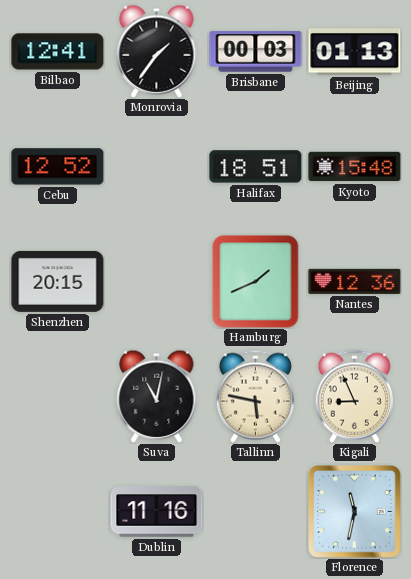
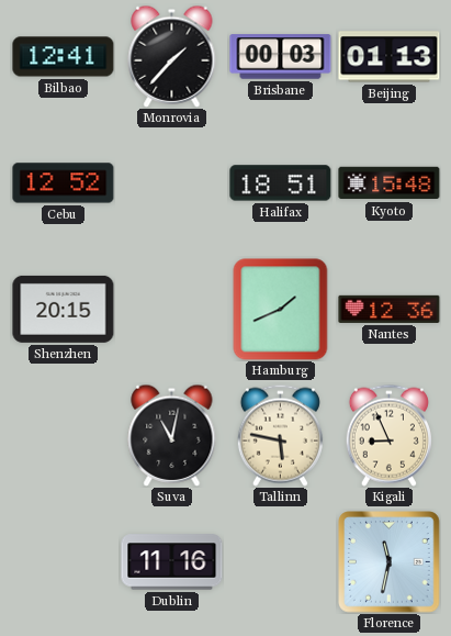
Monrovia: 1:36 -> 1:37
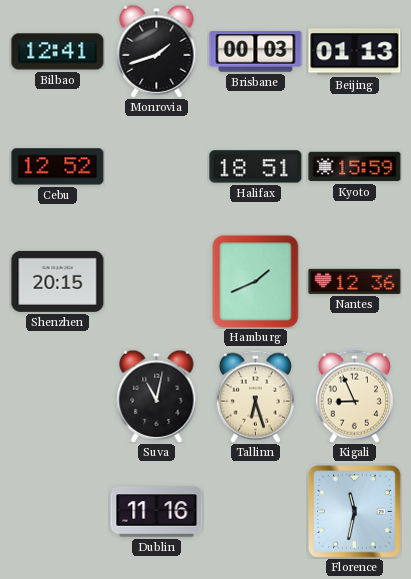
Monrovia: 1:37 -> 1:42
Kyoto: 15:48 -> 15:59
Tallinn: 5:47 -> 6:27
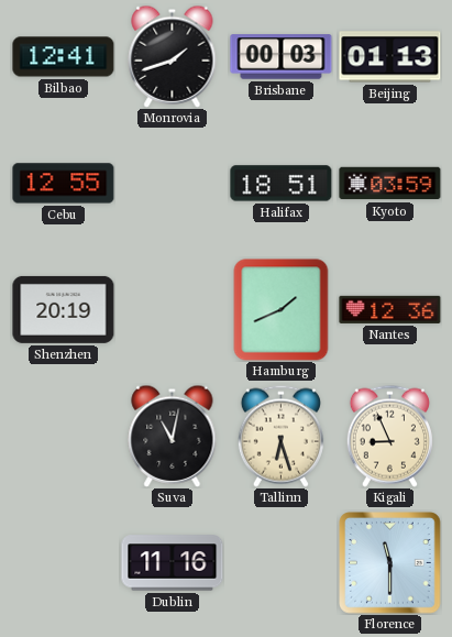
Cebu: 12:52 -> 12:55
Kyoto: 15:59 -> 03:59
Shenzhen: 20:15 -> 20:19
Florence: 11:32 -> 11:30
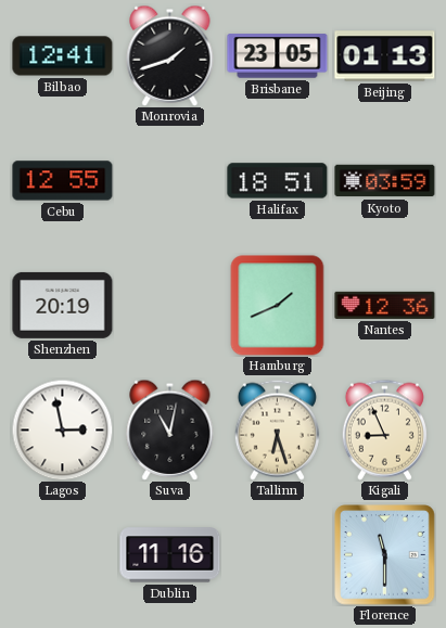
Brisbane: 00:03 -> 23:05
Lagos: none -> 2:58
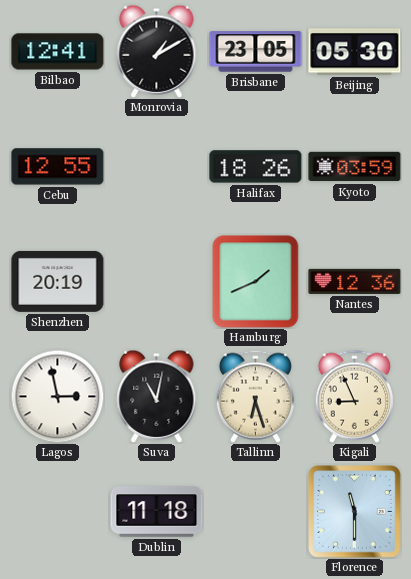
Monrovia: 1:42 -> 1:10
Beijing: 01:13 -> 05:30
Halifax: 18:51 -> 18:26
Dublin: 11:16 -> 11:18
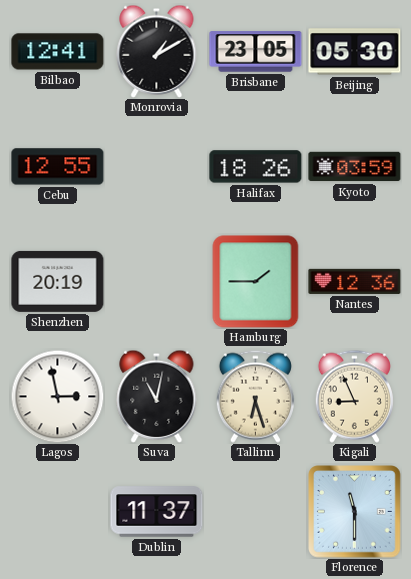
Hamburg: 1:41 -> 1:45
Dublin: 11:18 -> 11:37
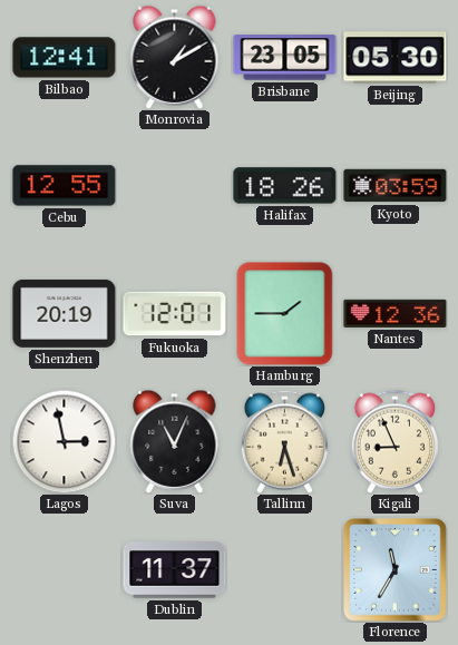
Fukuoka: none -> 12:01
Suva: 11:02 -> 11:04
Florence: 11:30 -> 11:35
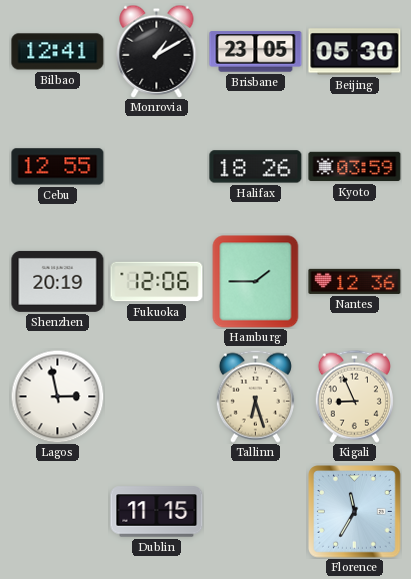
Fukuoka: 12:01 -> 12:06
Suva: 11:04 -> none
Dublin: 11:37 -> 11:15
